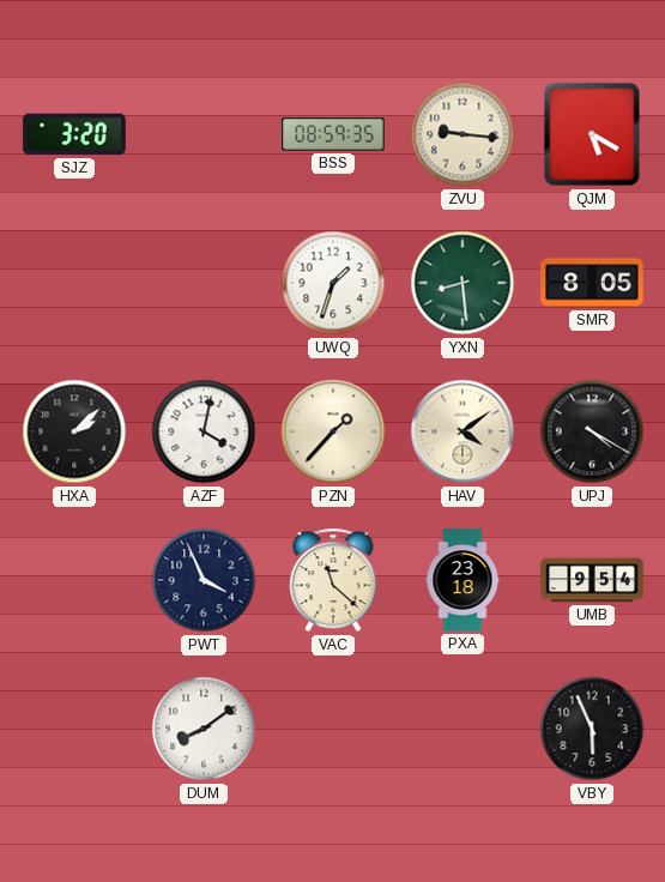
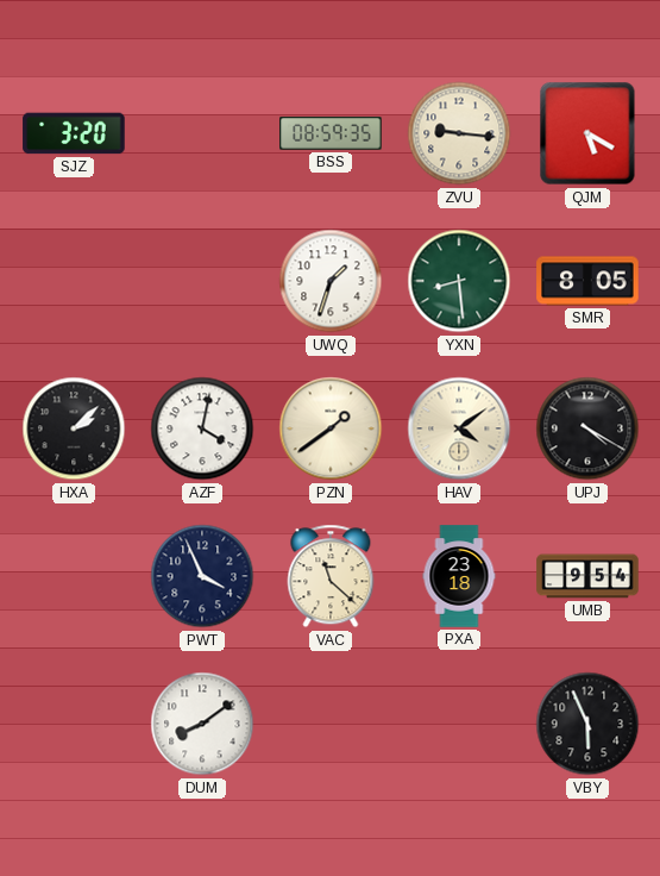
PZN: 1:37 -> 1:39
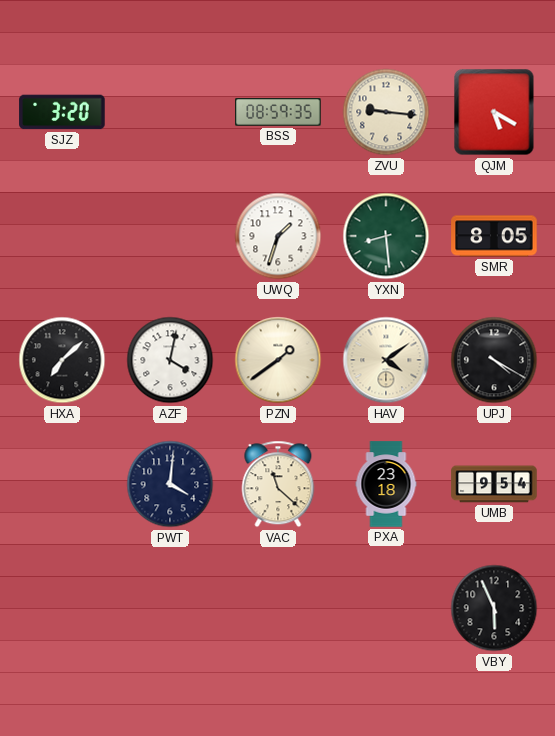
HXA: 2:08 -> 7:08
PWT: 3:56 -> 4:01
DUM: 8:09 -> none
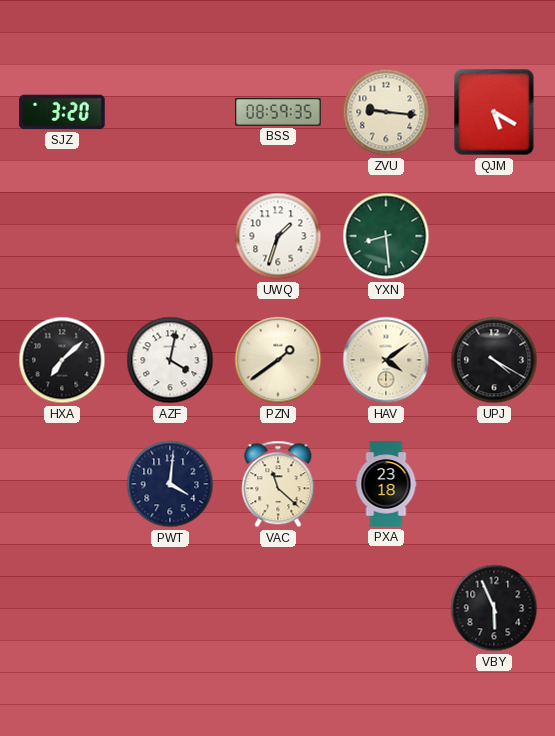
SMR: 8:05 -> none
UMB: 9:54 -> none
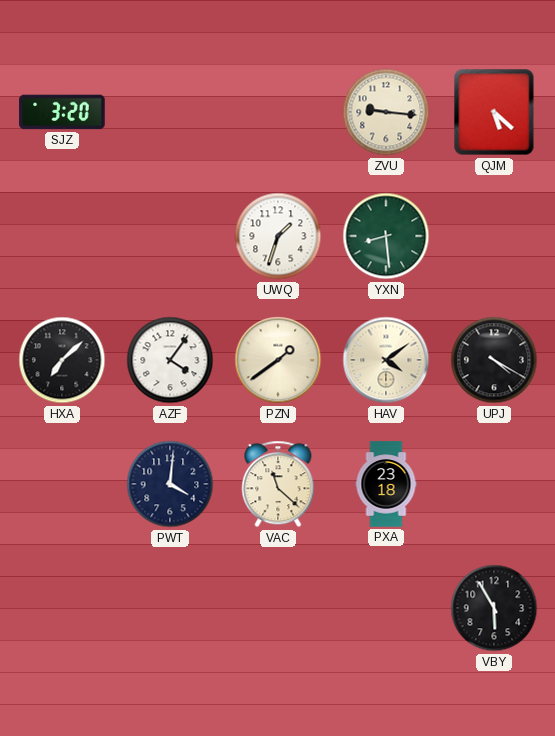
BSS: 08:59 -> none
QJM: 5:20 -> 5:22
AZF: 4:02 -> 4:06
VBY: 5:56 -> 5:55
